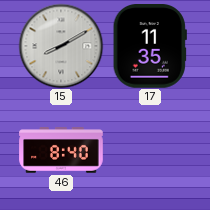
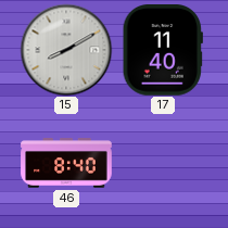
17: 11:35 -> 11:40
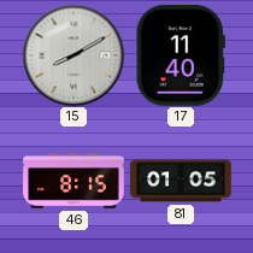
46: 8:40 -> 8:15
81: none -> 01:05
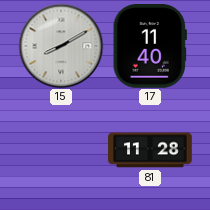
46: 8:15 -> none
81: 01:05 -> 11:28
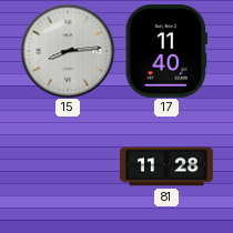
15: 8:10 -> 8:14
